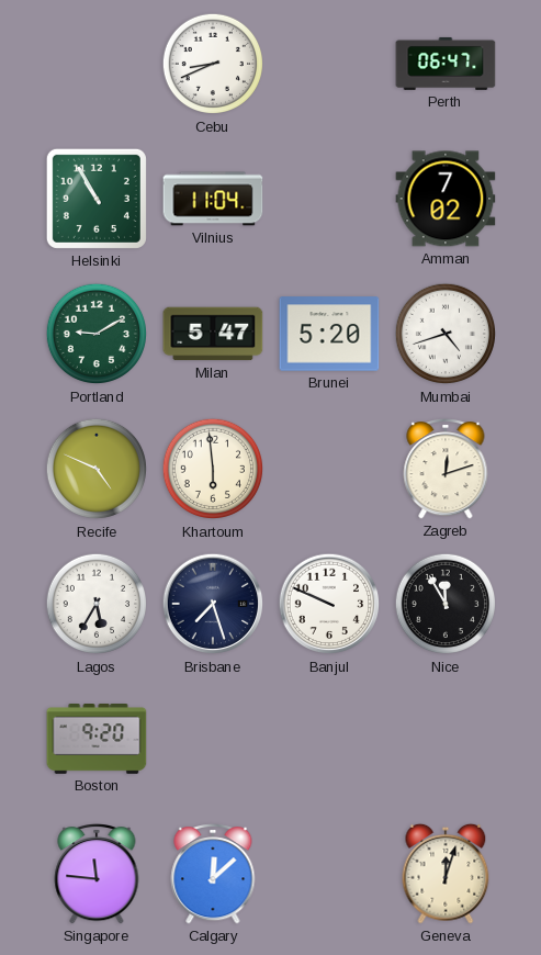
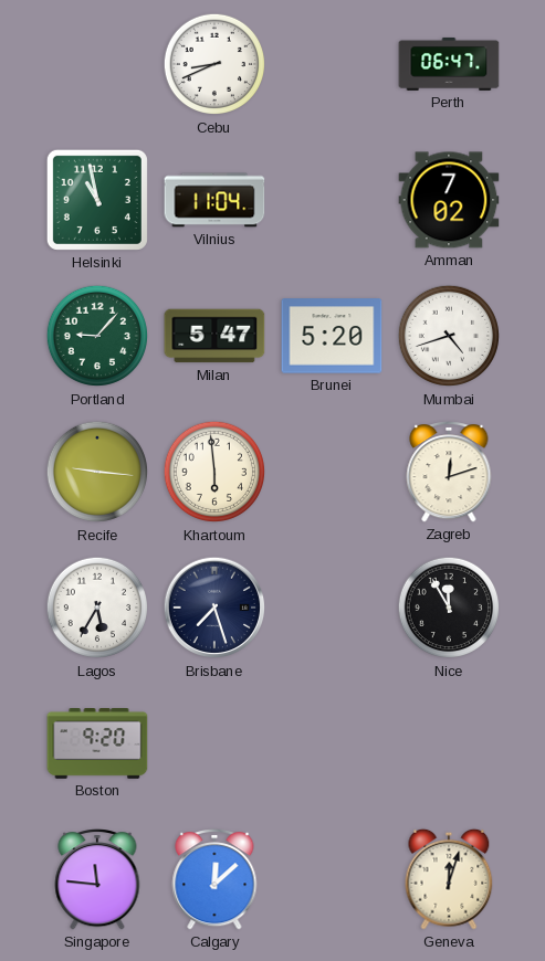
Helsinki: 10:55 -> 10:58
Portland: 9:10 -> 9:07
Recife: 4:49 -> 9:16
Banjul: 9:49 -> none
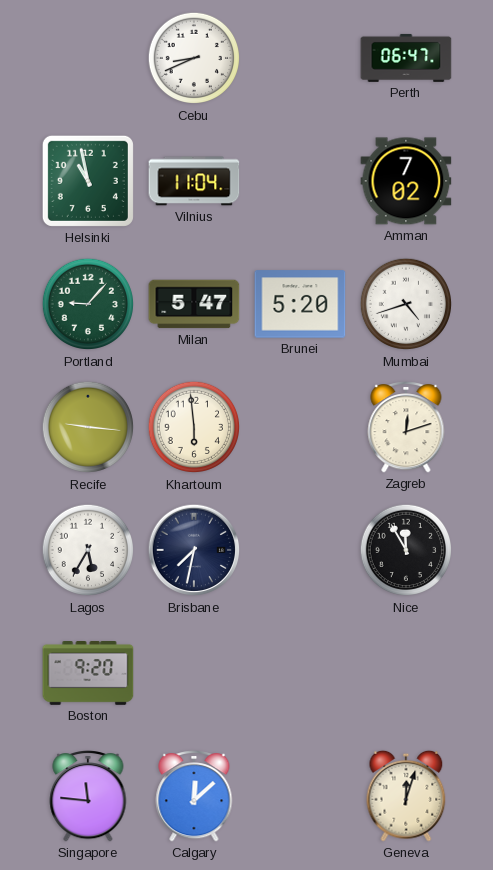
Brisbane: 7:27 -> 7:32
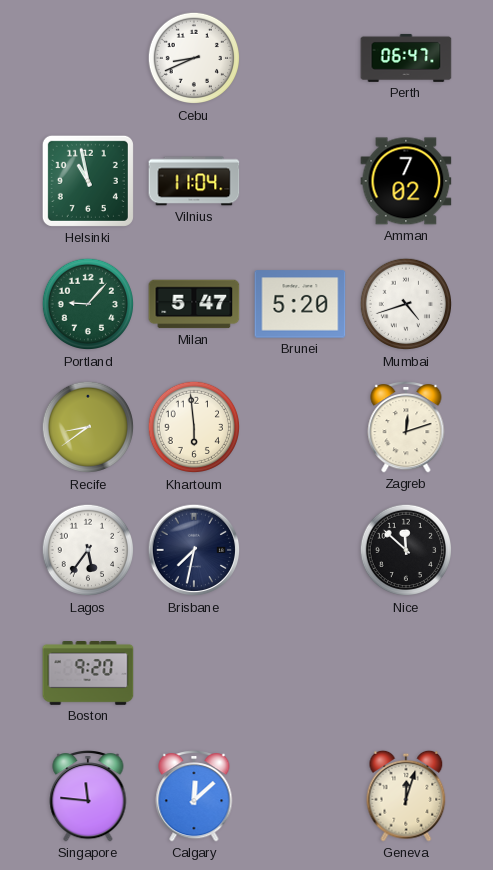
Recife: 9:16 -> 8:39
Lagos: 5:35 -> 5:36
Nice: 11:55 -> 11:52
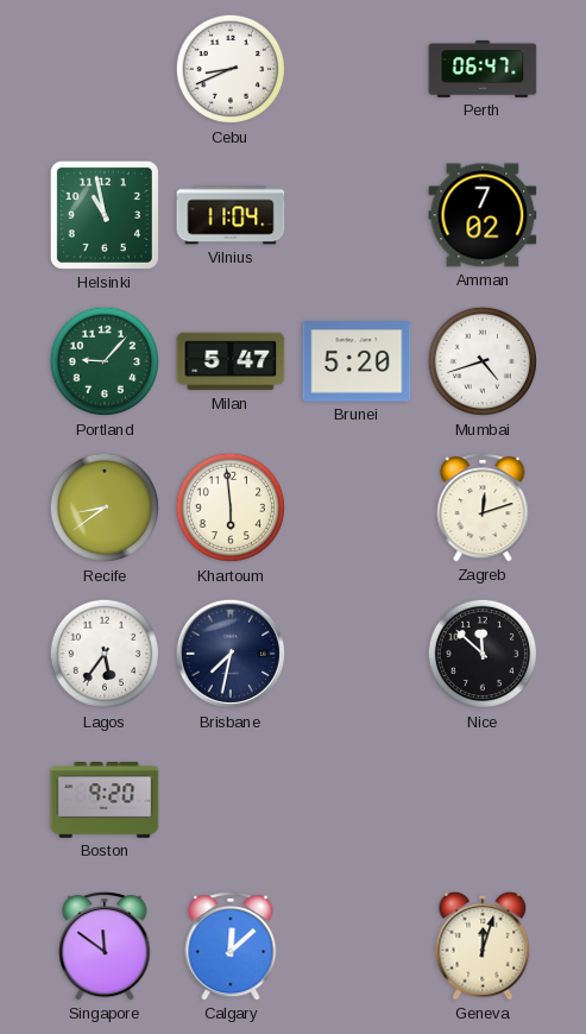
Singapore: 11:46 -> 11:51
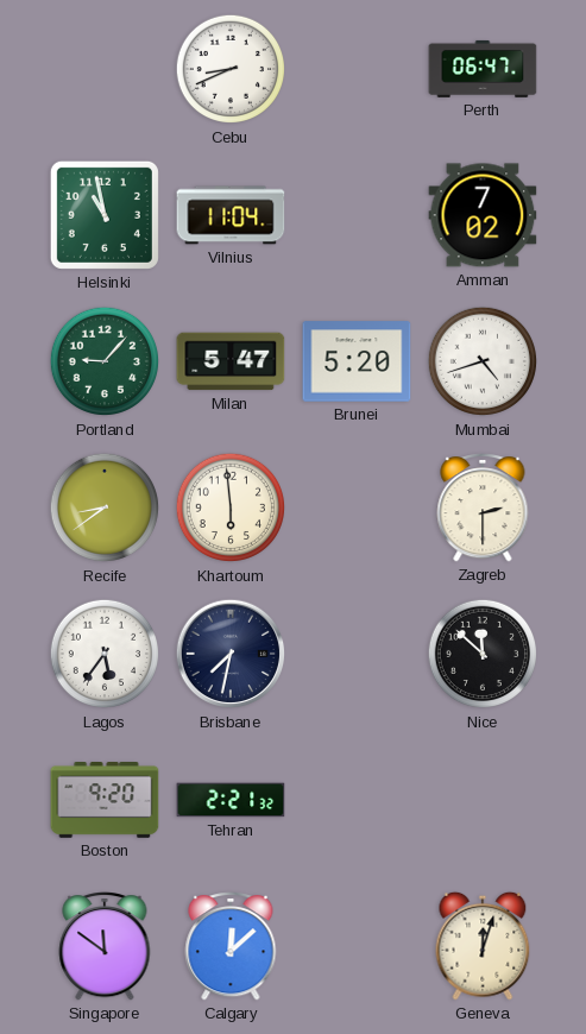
Zagreb: 12:12 -> 2:30
Tehran: none -> 2:21
